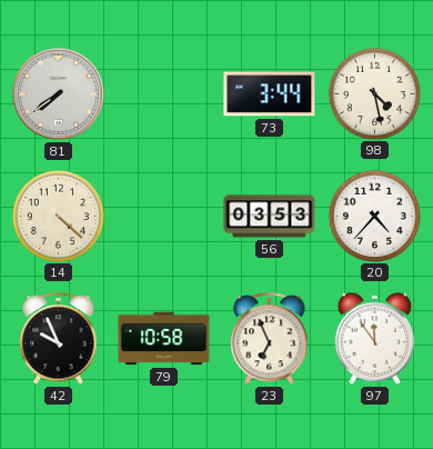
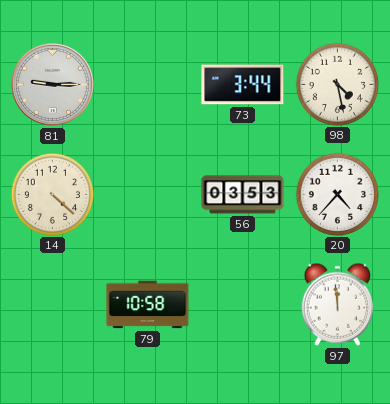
81: 7:39 -> 9:15
42: 9:56 -> none
23: 6:56 -> none
97: 11:54 -> 11:59
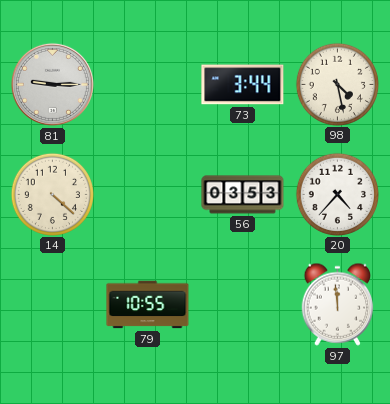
79: 10:58 -> 10:55
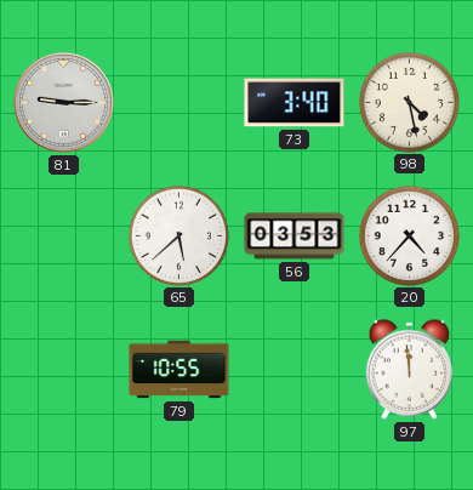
73: 3:44 -> 3:40
14: 4:22 -> none
65: none -> 5:38
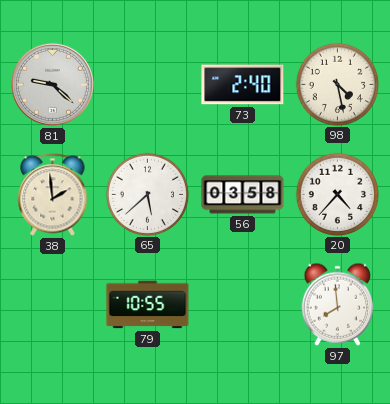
81: 9:15 -> 9:22
73: 3:40 -> 2:40
38: none -> 1:59
56: 03:53 -> 03:58
97: 11:59 -> 7:59
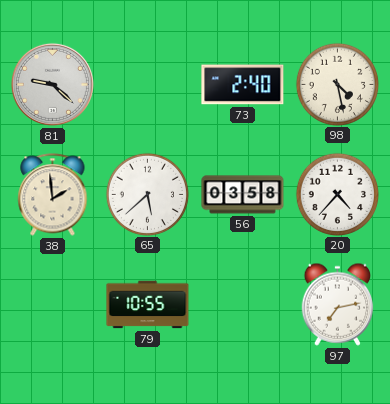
97: 7:59 -> 7:13
